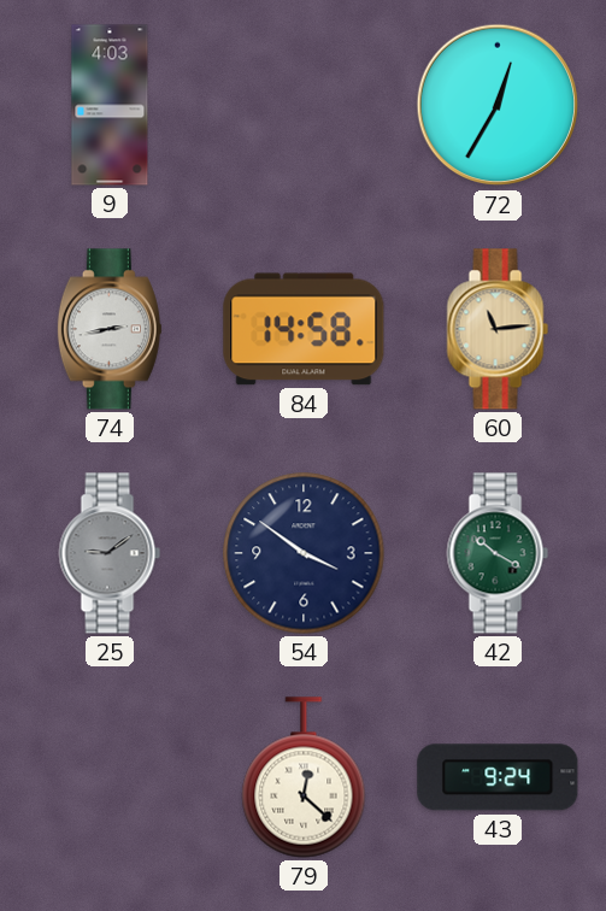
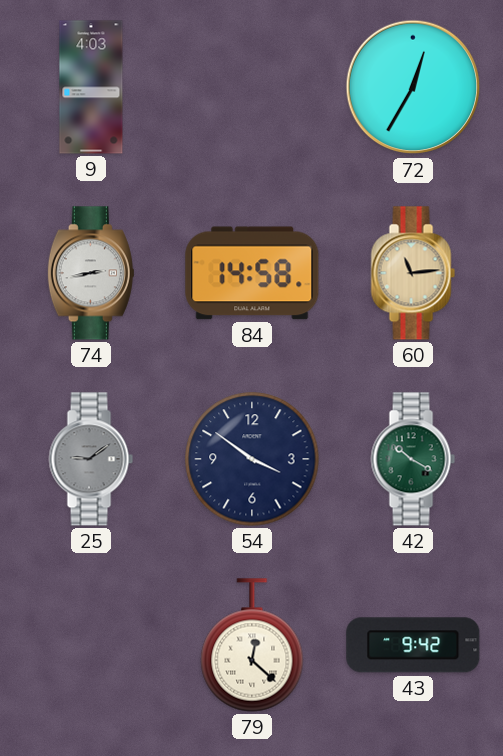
43: 9:24 -> 9:42
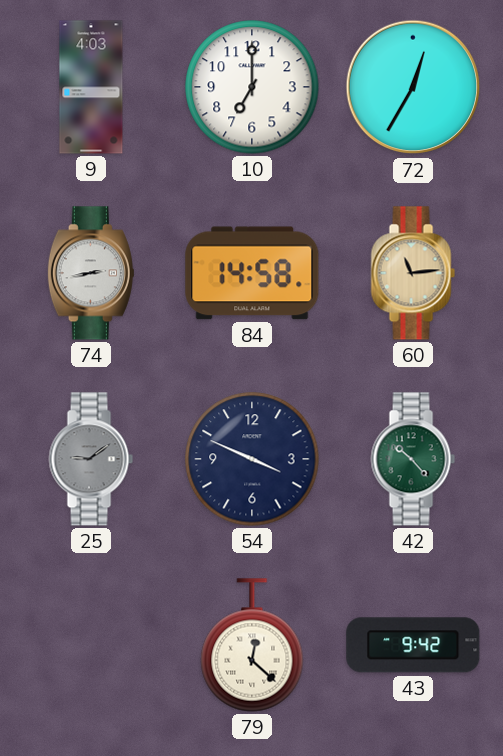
10: none -> 7:00
54: 3:51 -> 3:49
42: 10:20 -> 10:23
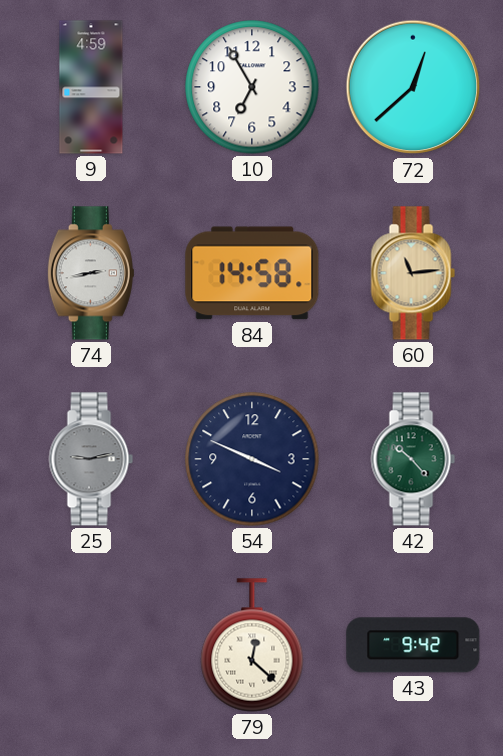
9: 4:03 -> 4:59
10: 7:00 -> 6:55
72: 12:35 -> 12:38
25: 9:09 -> 9:13
